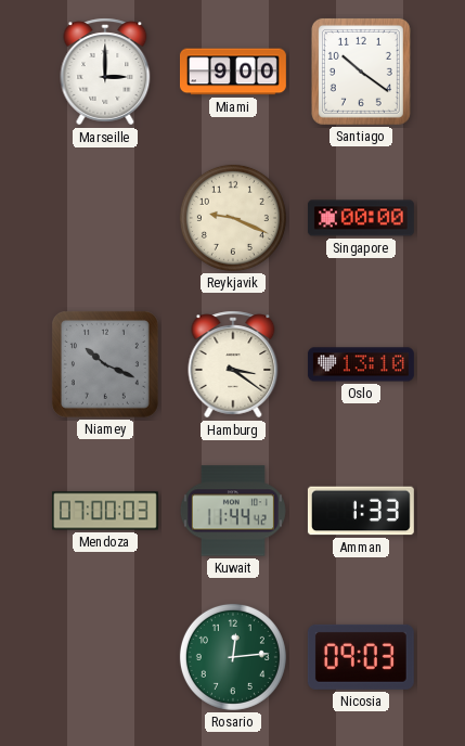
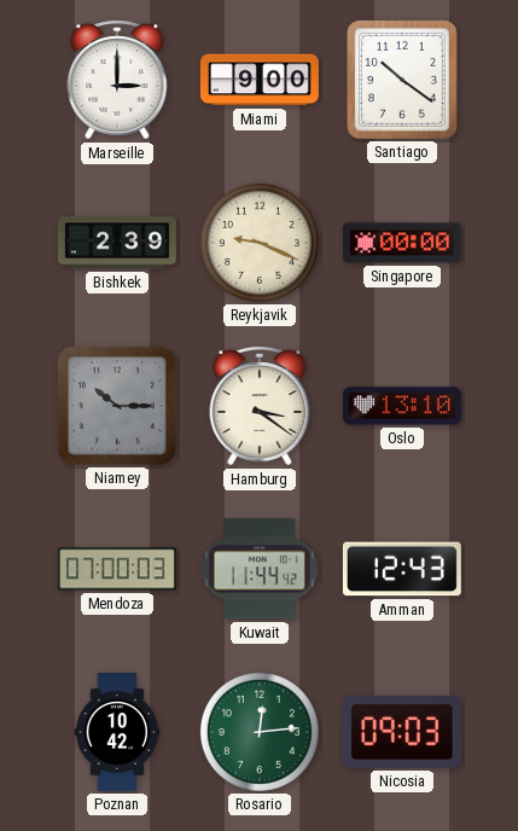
Bishkek: none -> 2:39
Niamey: 10:19 -> 10:15
Amman: 1:33 -> 12:43
Poznan: none -> 10:42
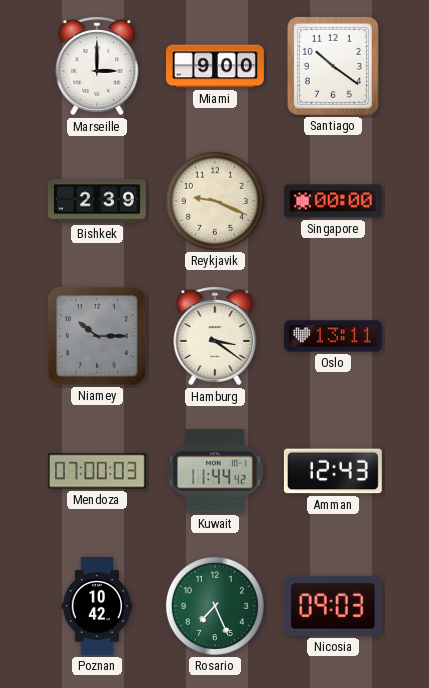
Oslo: 13:10 -> 13:11
Rosario: 12:14 -> 7:26
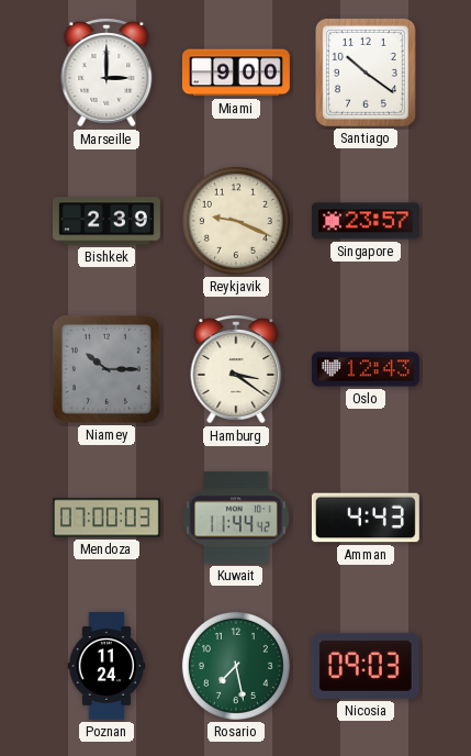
Singapore: 00:00 -> 23:57
Oslo: 13:11 -> 12:43
Amman: 12:43 -> 4:43
Poznan: 10:42 -> 11:24
Rosario: 7:26 -> 7:28
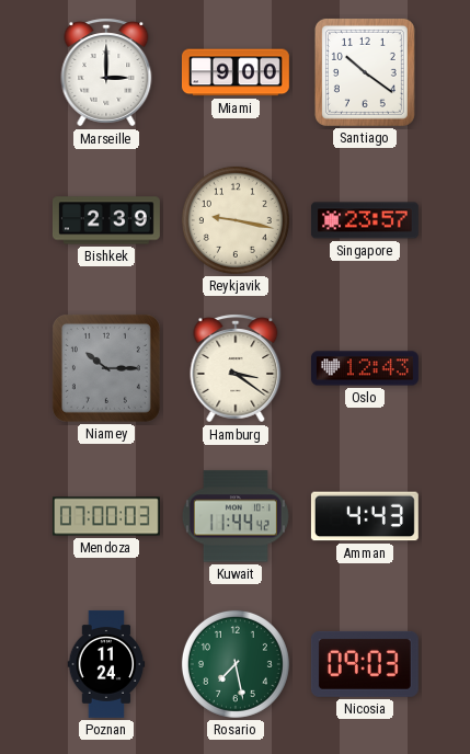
Reykjavik: 9:19 -> 9:17
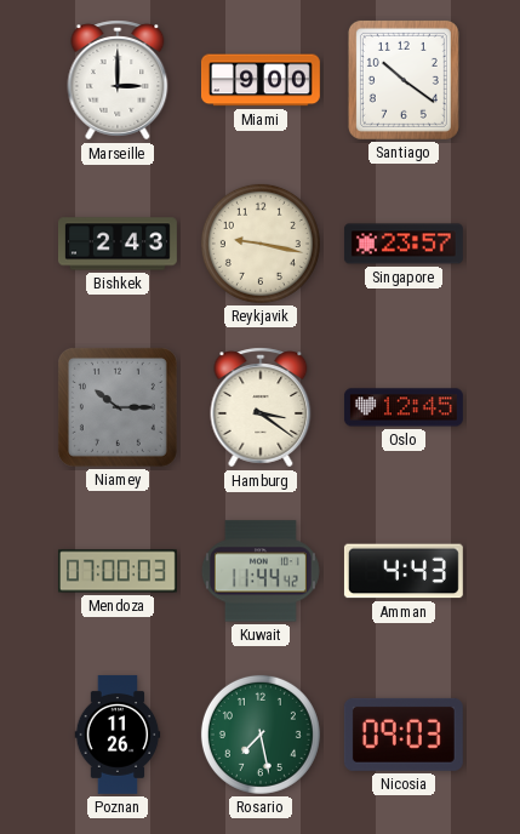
Bishkek: 2:39 -> 2:43
Oslo: 12:43 -> 12:45
Poznan: 11:24 -> 11:26
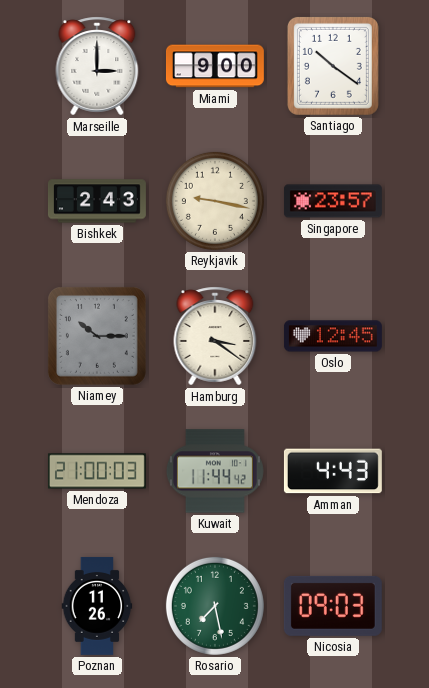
Mendoza: 07:00 -> 21:00
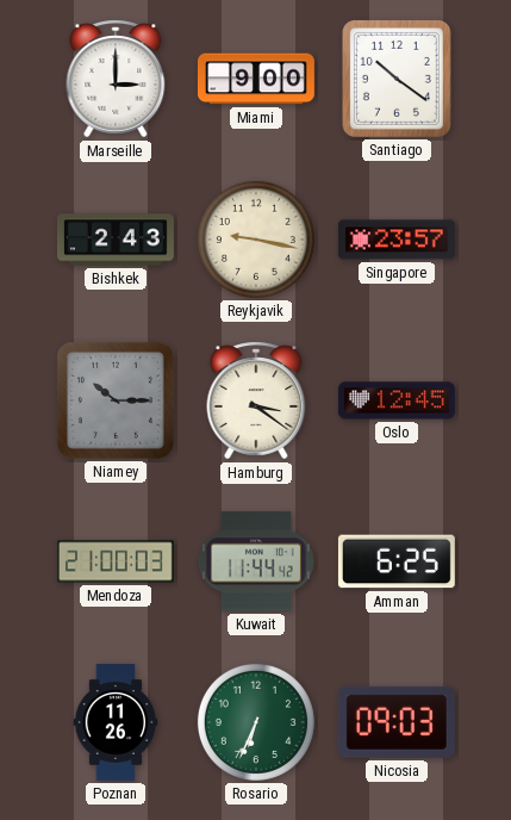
Amman: 4:43 -> 6:25
Rosario: 7:28 -> 6:34
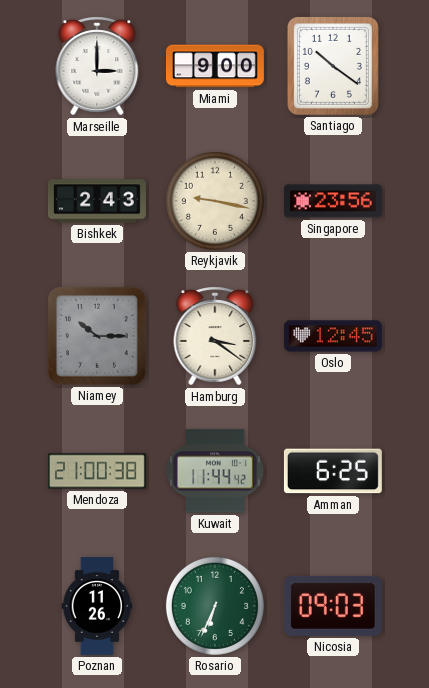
Singapore: 23:57 -> 23:56
Mendoza: 21:00:03 -> 21:00:38
